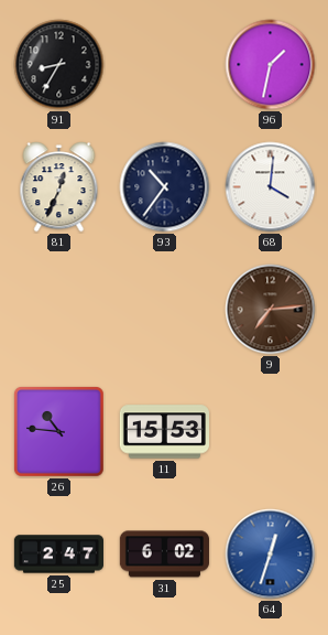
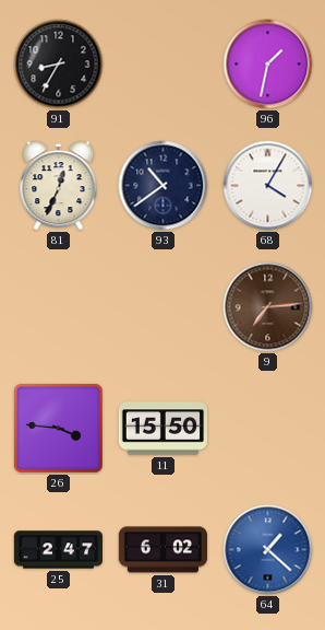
93: 10:36 -> 10:39
68: 4:01 -> 4:05
26: 10:46 -> 3:46
11: 15:53 -> 15:50
64: 12:33 -> 1:22
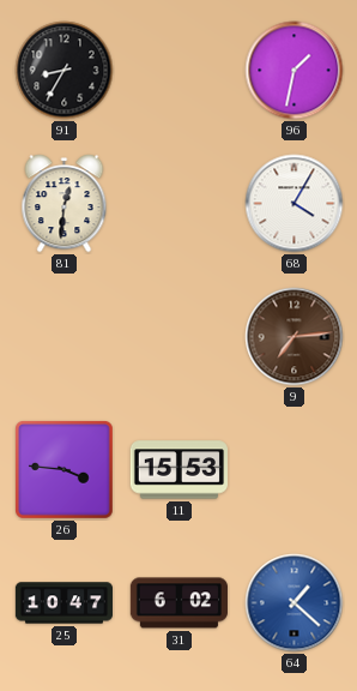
81: 12:34 -> 12:31
93: 10:39 -> none
11: 15:50 -> 15:53
25: 2:47 -> 10:47
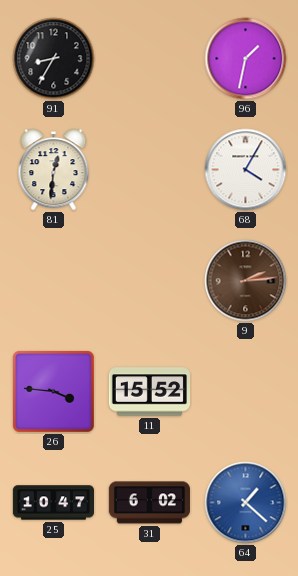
9: 7:14 -> 2:14
11: 15:53 -> 15:52
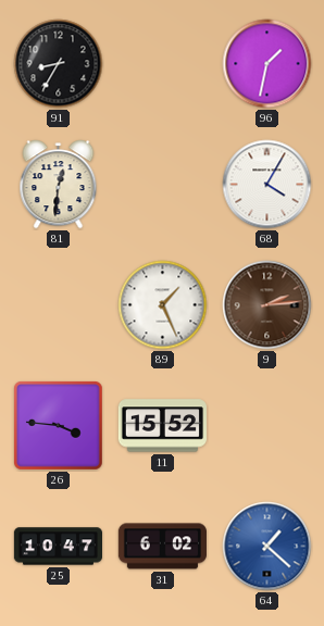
89: none -> 1:26
